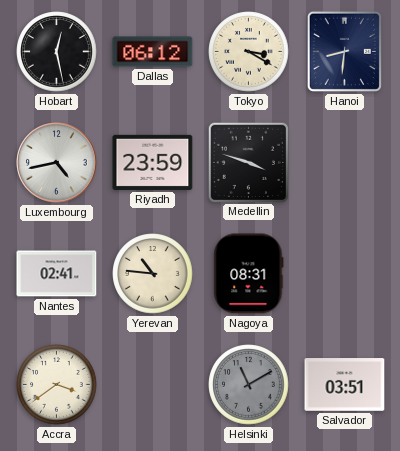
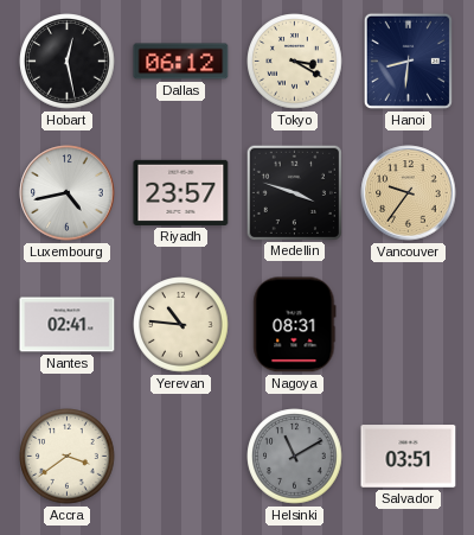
Riyadh: 23:59 -> 23:57
Vancouver: none -> 9:36
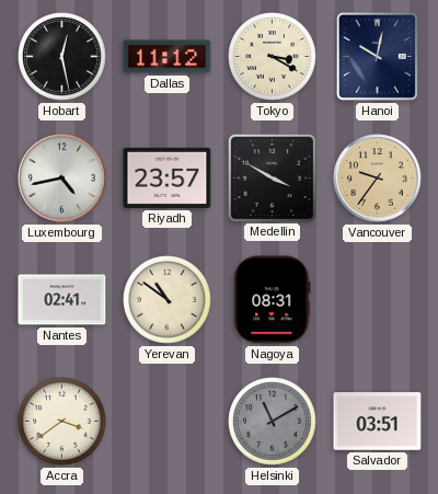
Dallas: 06:12 -> 11:12
Hanoi: 8:31 -> 10:02
Medellin: 3:48 -> 3:50
Yerevan: 10:46 -> 10:51
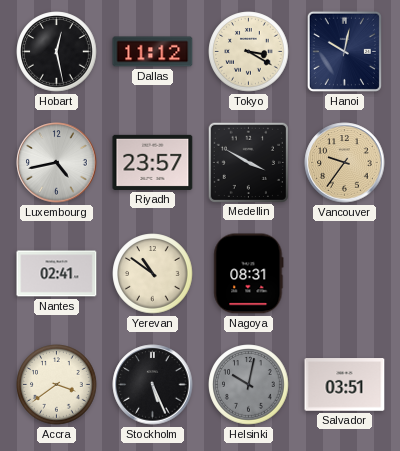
Stockholm: none -> 5:26
Helsinki: 11:10 -> 10:02
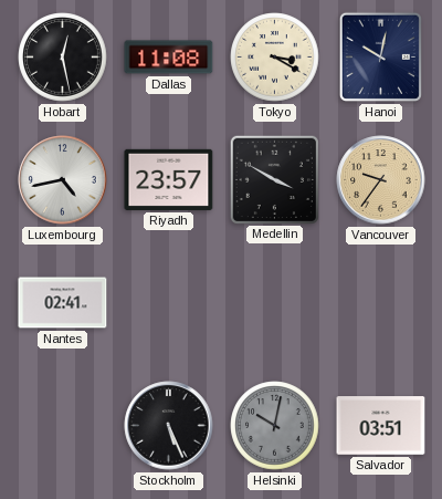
Dallas: 11:12 -> 11:08
Yerevan: 10:51 -> none
Nagoya: 08:31 -> none
Accra: 3:39 -> none
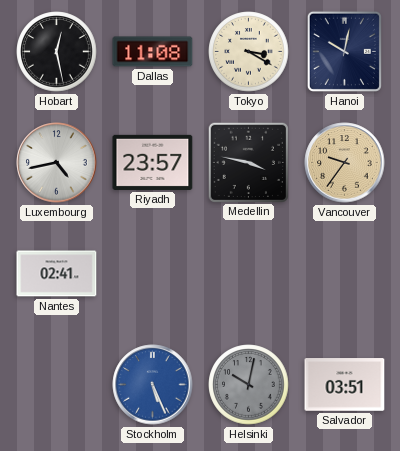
Medellin: 3:50 -> 3:47
Stockholm dial: black -> blue
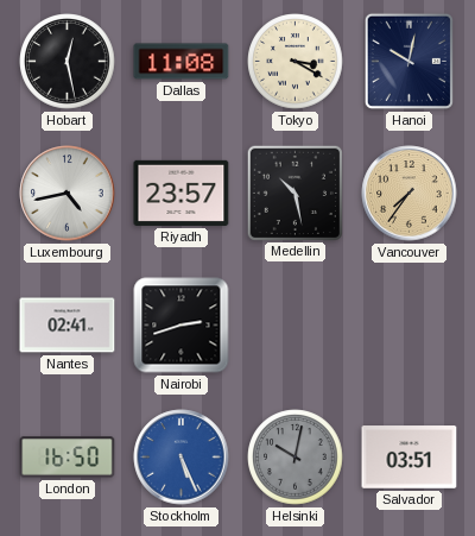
Medellin: 3:47 -> 10:28
Vancouver: 9:36 -> 7:36
Nairobi: none -> 2:42
London: none -> 16:50
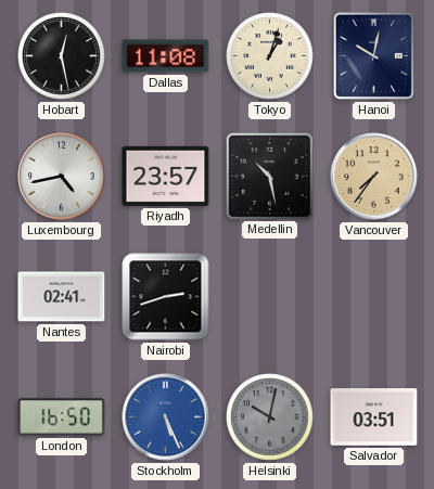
Tokyo: 3:20 -> 1:03
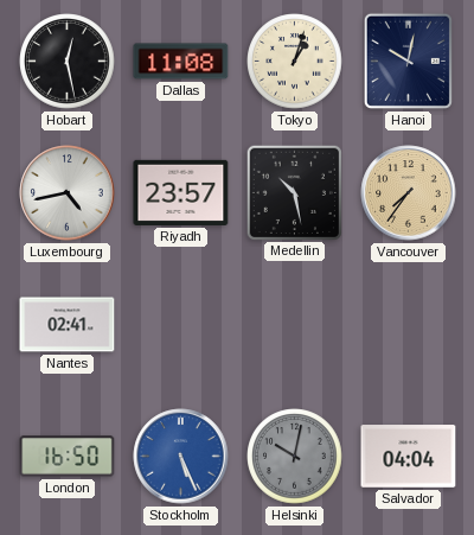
Nairobi: 2:42 -> none
Salvador: 03:51 -> 04:04
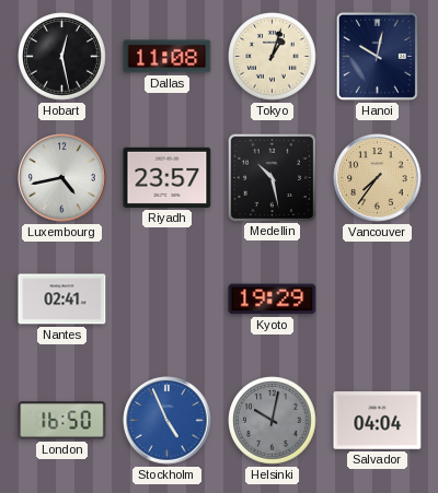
Kyoto: none -> 19:29
Stockholm: 5:26 -> 4:56
